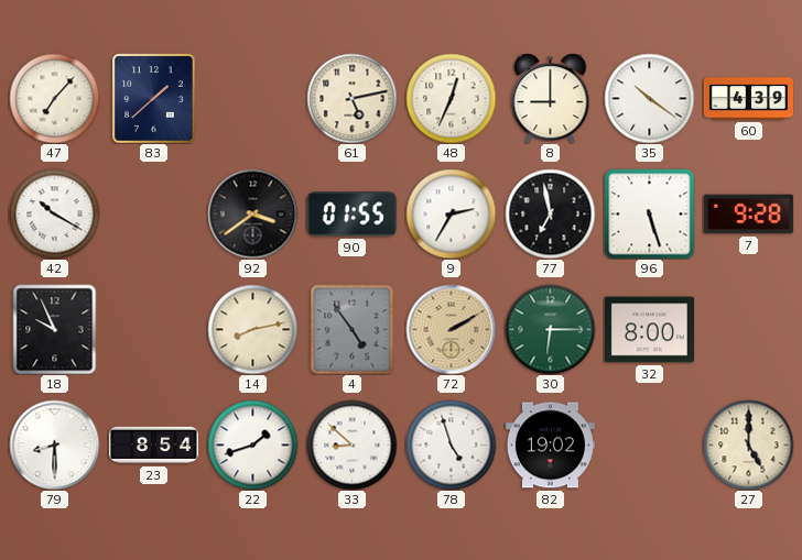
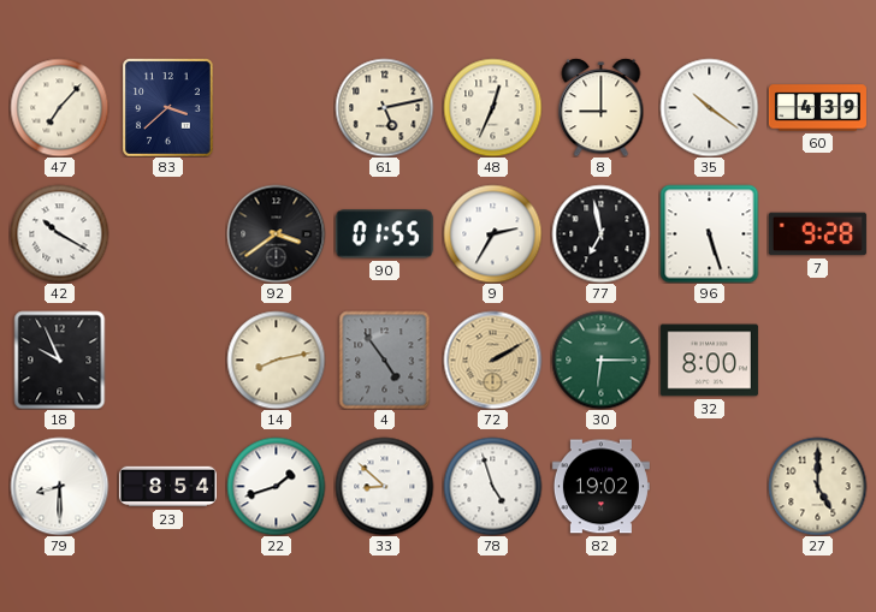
83: 1:38 -> 3:38
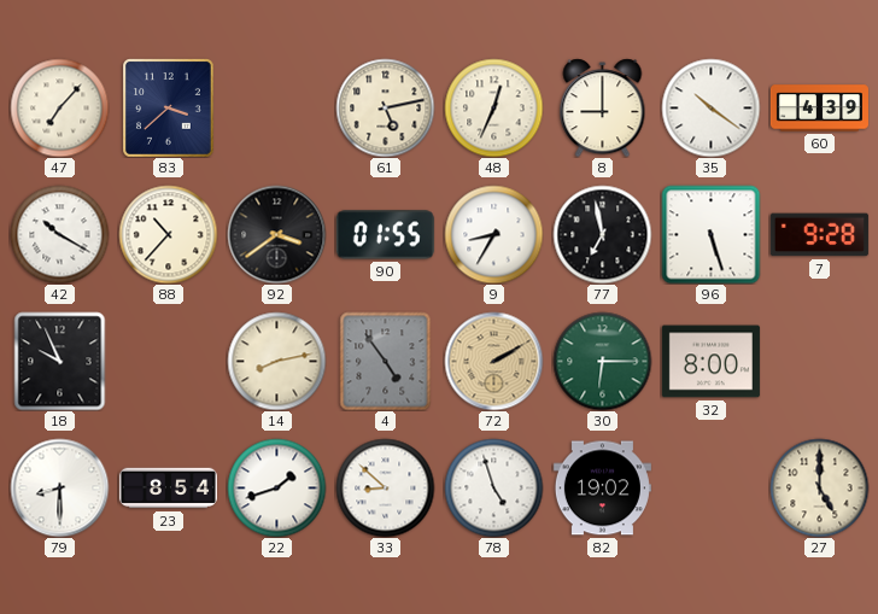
88: none -> 10:37
9: 2:35 -> 8:35
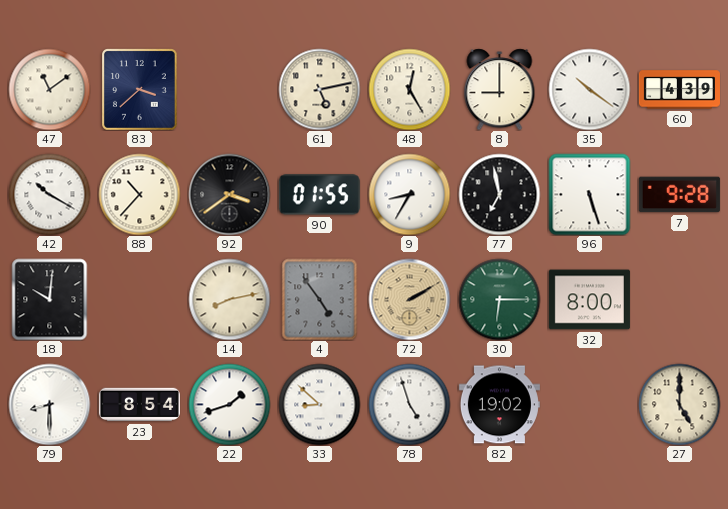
47: 7:07 -> 11:09
48: 12:34 -> 12:25
18: 9:56 -> 10:01
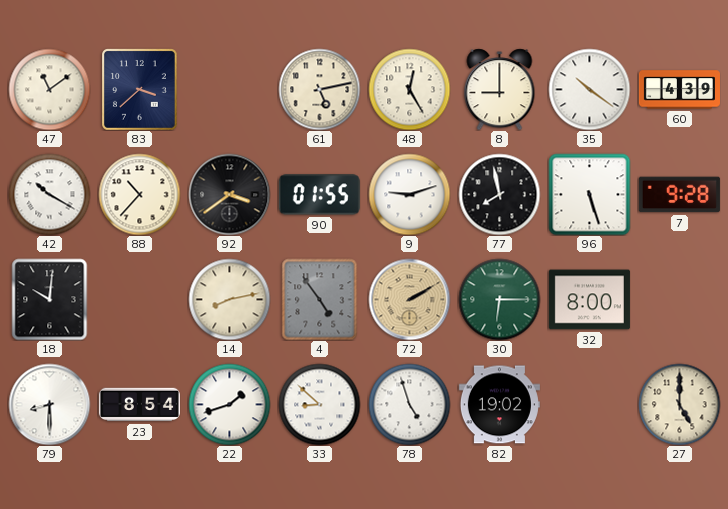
9: 8:35 -> 9:12
77: 6:58 -> 7:58
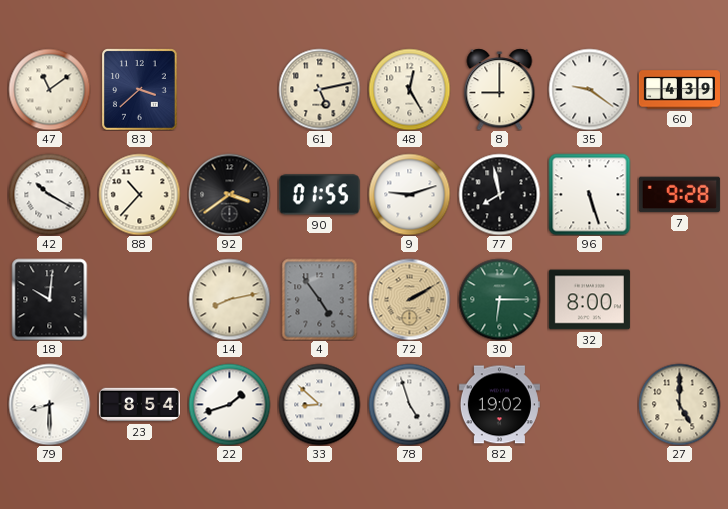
35: 10:21 -> 9:21
